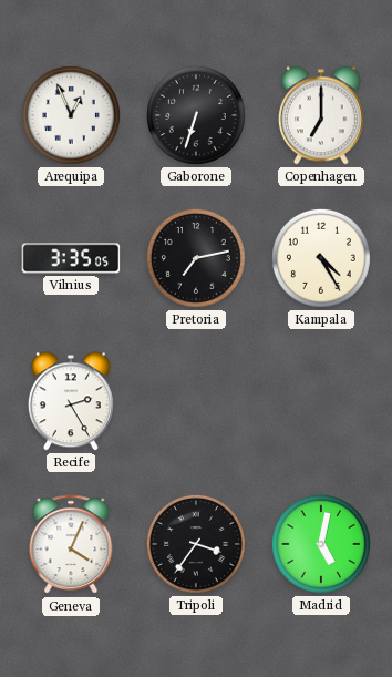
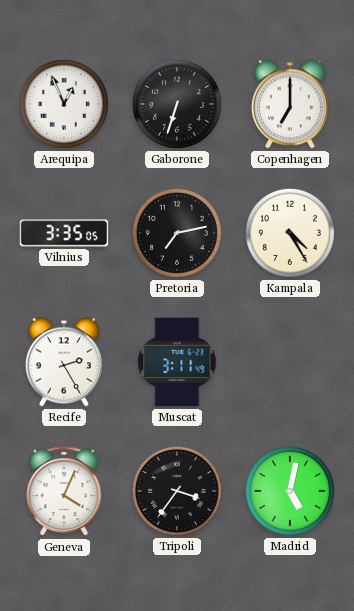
Muscat: none -> 3:11
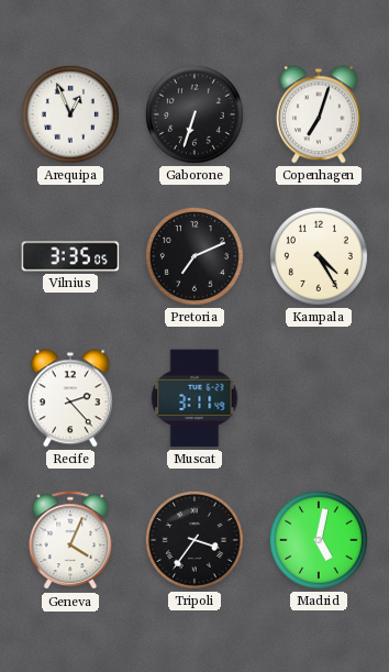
Copenhagen: 7:00 -> 7:03
Pretoria: 7:13 -> 7:11
Recife: 2:25 -> 2:23
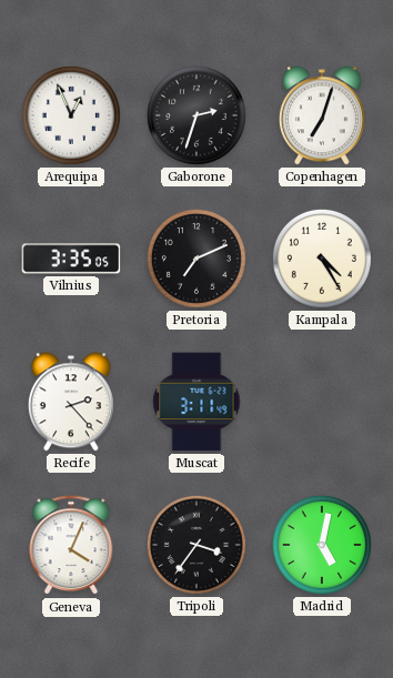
Gaborone: 6:33 -> 2:33
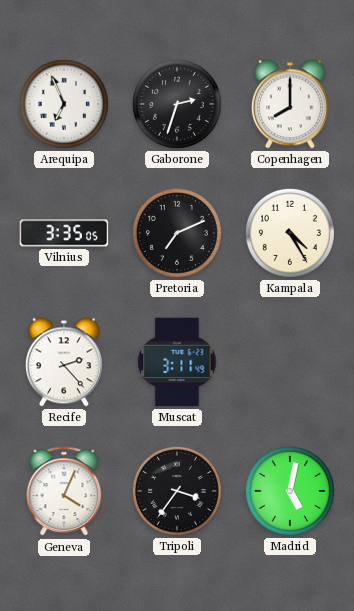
Arequipa: 12:56 -> 6:56
Copenhagen: 7:03 -> 8:00
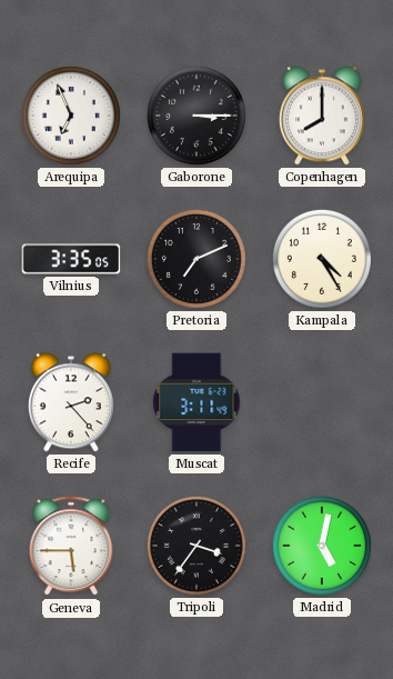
Gaborone: 2:33 -> 3:15
Geneva: 4:04 -> 5:45
